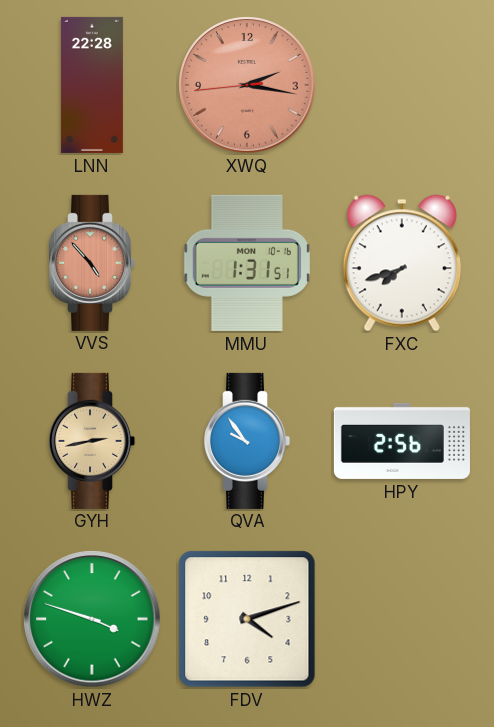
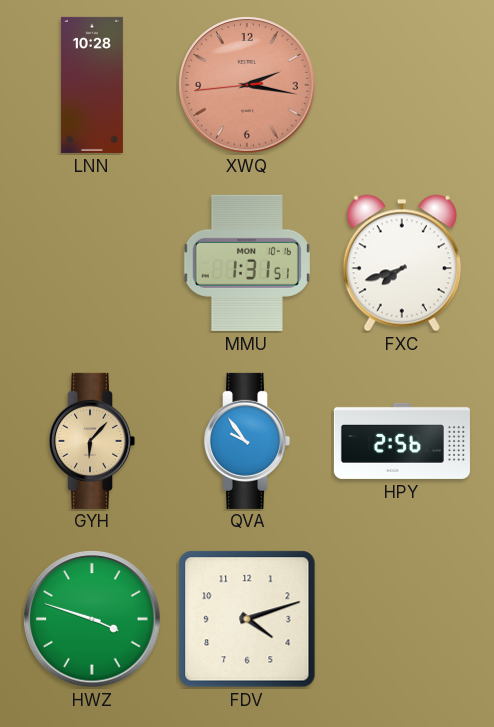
LNN: 22:28 -> 10:28
VVS: 4:53 -> none
GYH: 2:43 -> 6:07
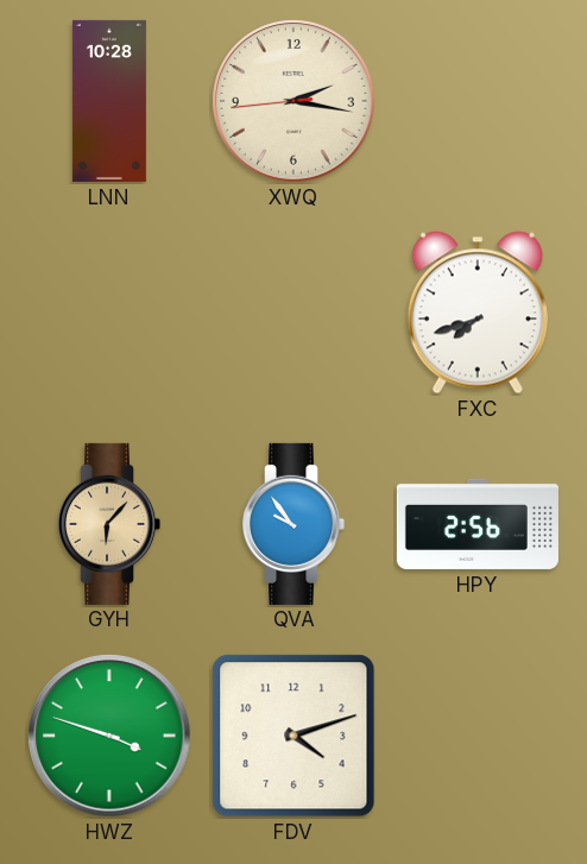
XWQ dial: salmon -> cream
MMU: 1:31 -> none
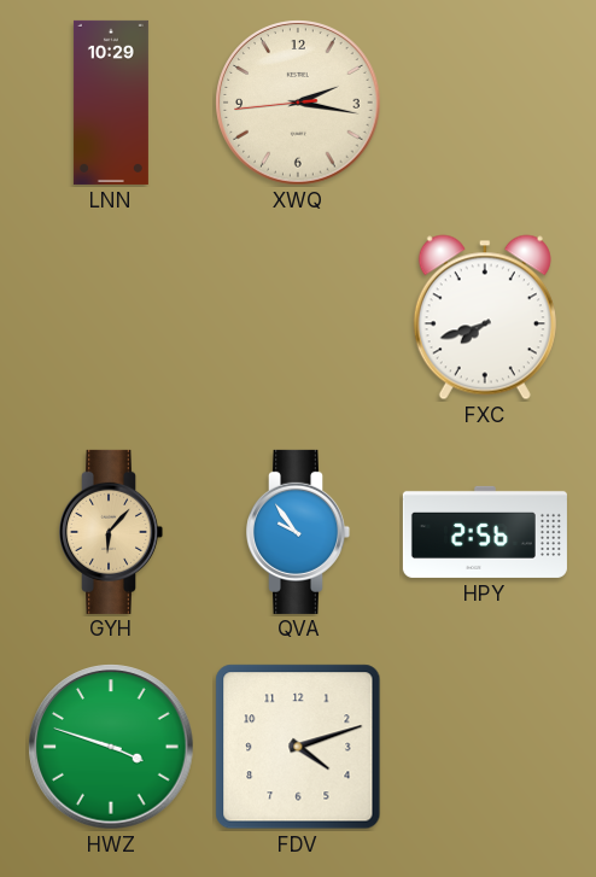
LNN: 10:28 -> 10:29
